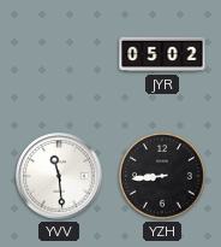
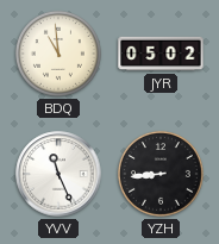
BDQ: none -> 10:59
YVV: 11:29 -> 11:26
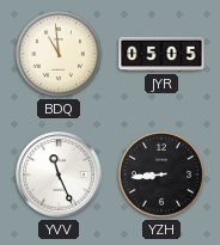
JYR: 05:02 -> 05:05
